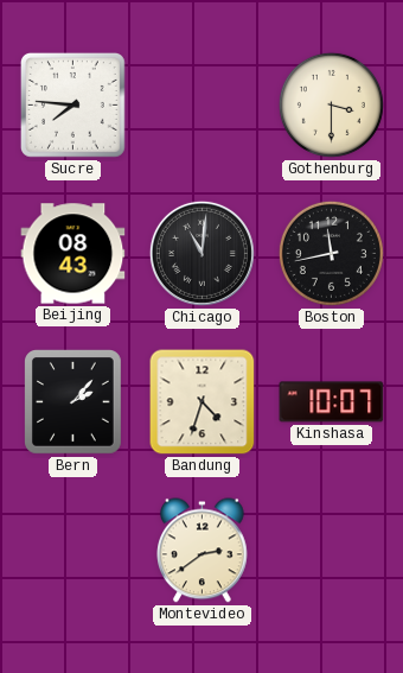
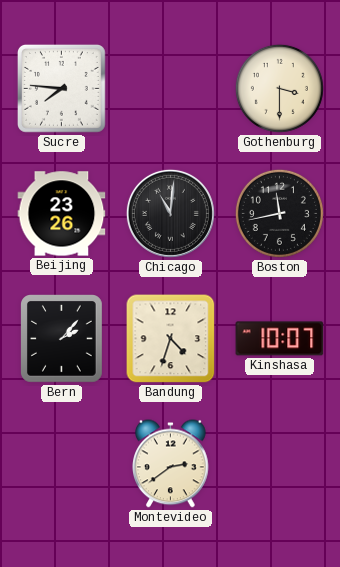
Beijing: 08:43 -> 23:26
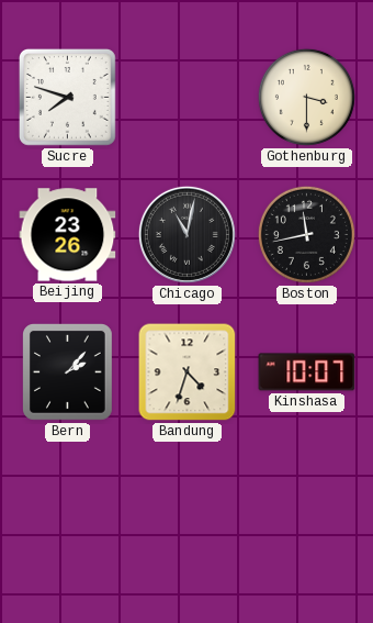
Sucre: 7:46 -> 7:48
Chicago: 11:01 -> 11:02
Montevideo: 2:39 -> none
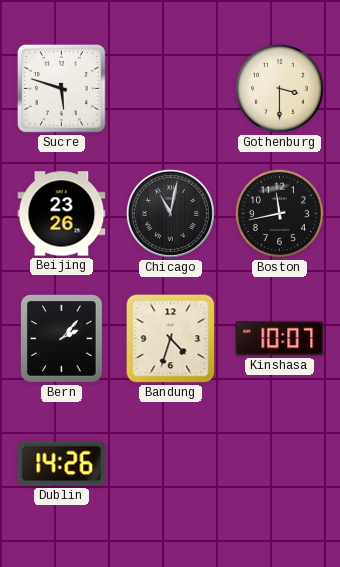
Sucre: 7:48 -> 5:48
Dublin: none -> 14:26
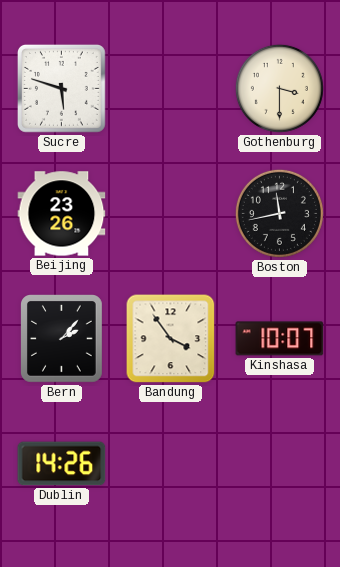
Chicago: 11:02 -> none
Bandung: 4:33 -> 3:54
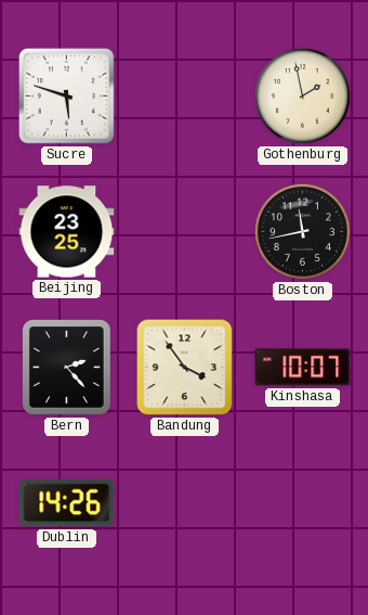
Gothenburg: 3:30 -> 1:58
Beijing: 23:26 -> 23:25
Bern: 2:07 -> 2:23
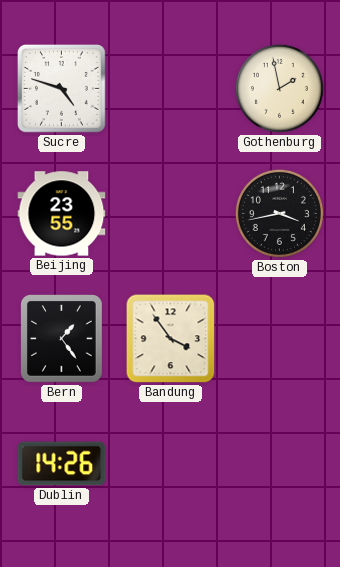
Sucre: 5:48 -> 4:48
Beijing: 23:25 -> 23:55
Boston: 11:43 -> 3:43
Bern: 2:23 -> 1:24
Kinshasa: 10:07 -> none
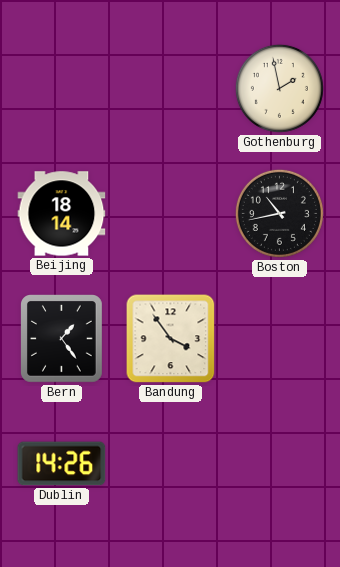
Sucre: 4:48 -> none
Beijing: 23:55 -> 18:14
Boston: 3:43 -> 10:43
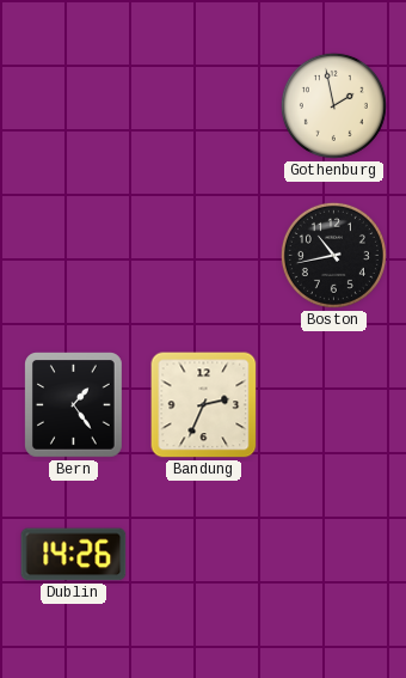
Beijing: 18:14 -> none
Bandung: 3:54 -> 2:34
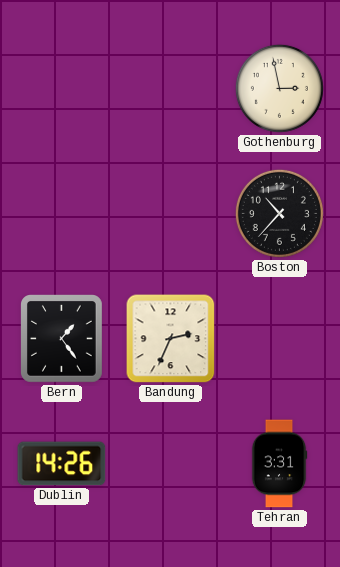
Gothenburg: 1:58 -> 2:58
Boston: 10:43 -> 10:37
Tehran: none -> 3:31
